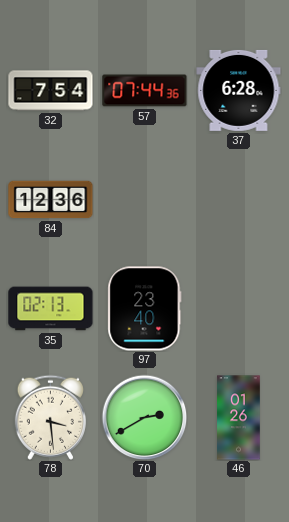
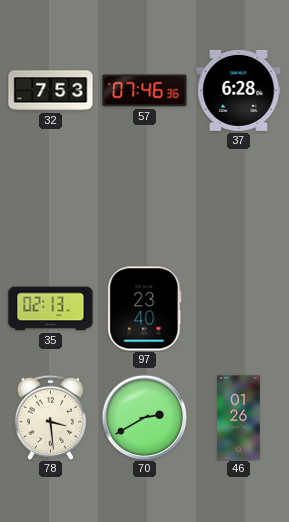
32: 7:54 -> 7:53
57: 07:44 -> 07:46
84: 12:36 -> none
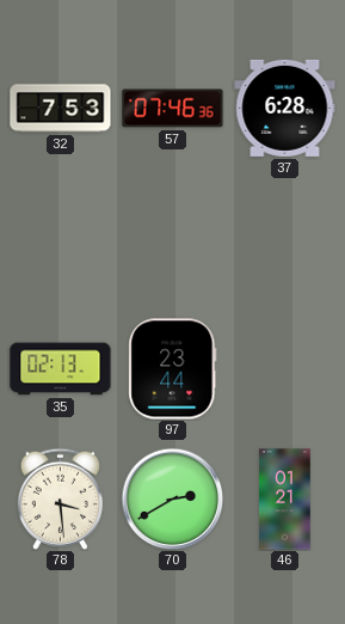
97: 23:40 -> 23:44
46: 01:26 -> 01:21
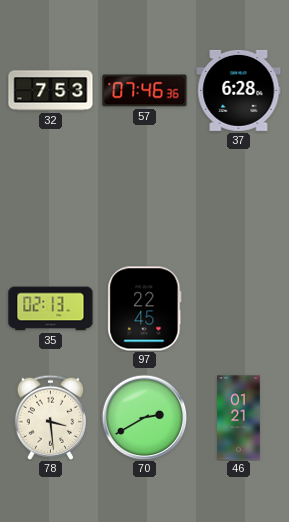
97: 23:44 -> 22:45
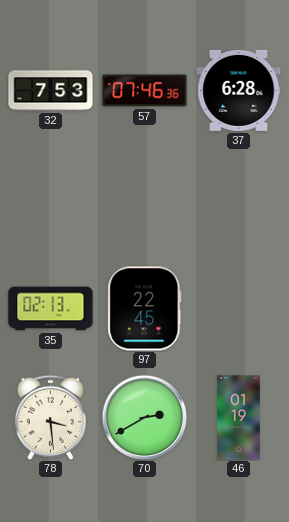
46: 01:21 -> 01:19
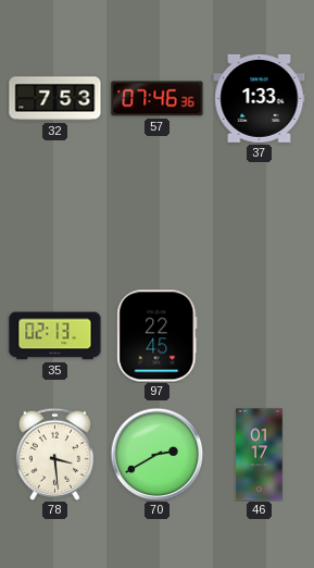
37: 6:28 -> 1:33
46: 01:19 -> 01:17
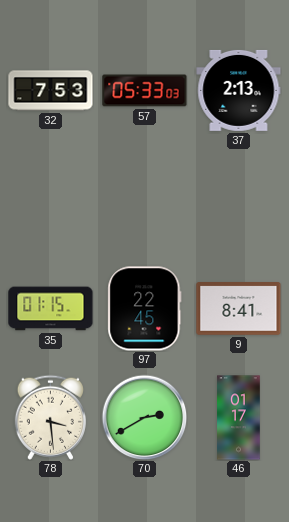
57: 07:46 -> 05:33
37: 1:33 -> 2:13
35: 02:13 -> 01:15
9: none -> 8:41
